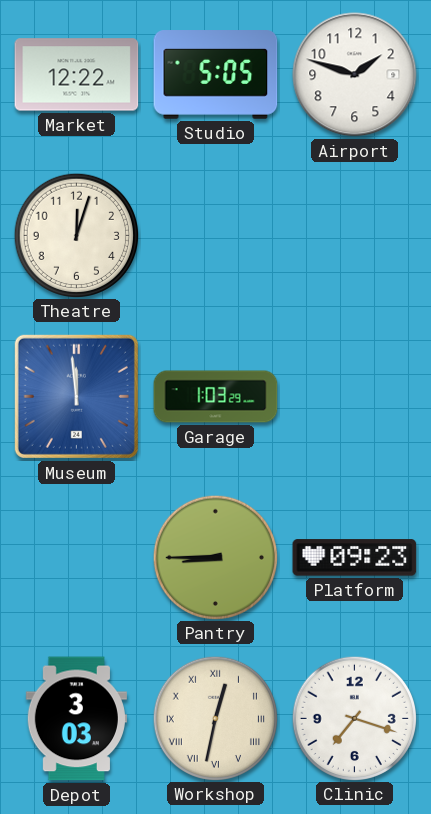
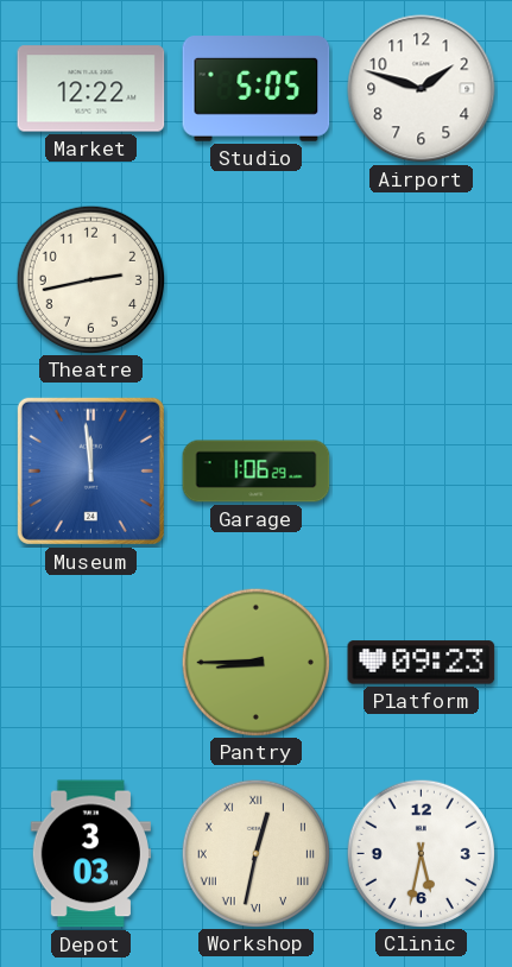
Theatre: 12:03 -> 2:43
Garage: 1:03 -> 1:06
Clinic: 7:18 -> 5:32
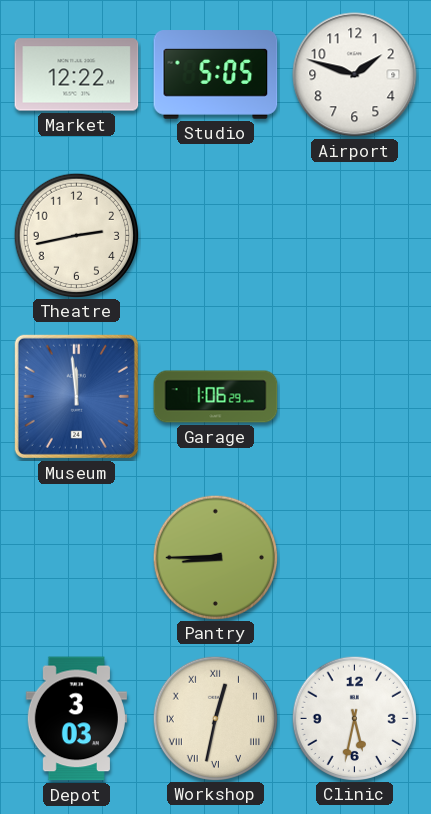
Platform: 09:23 -> none
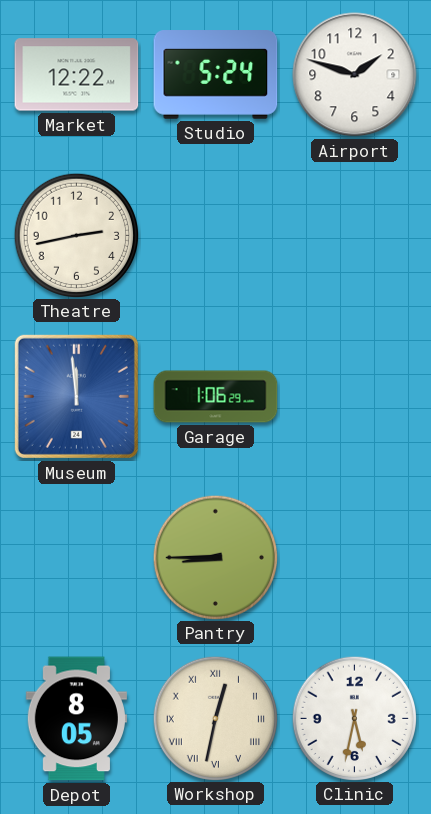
Studio: 5:05 -> 5:24
Depot: 3:03 -> 8:05
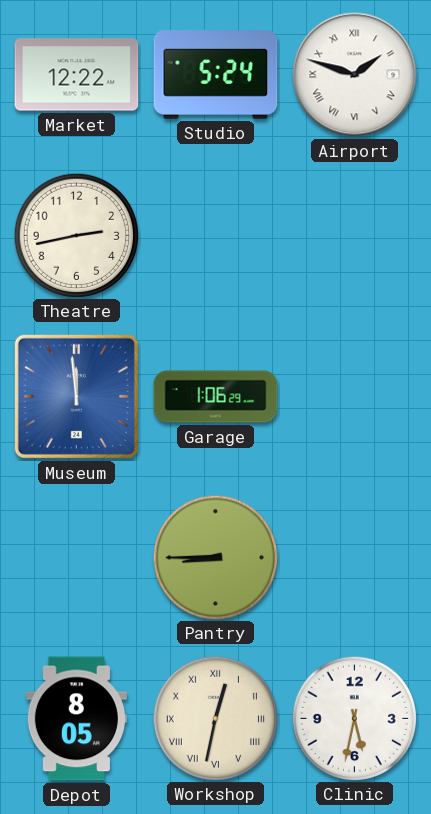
Airport numerals: Arabic -> Roman
